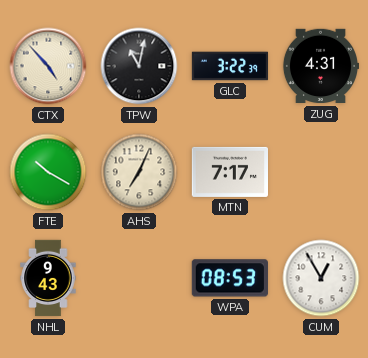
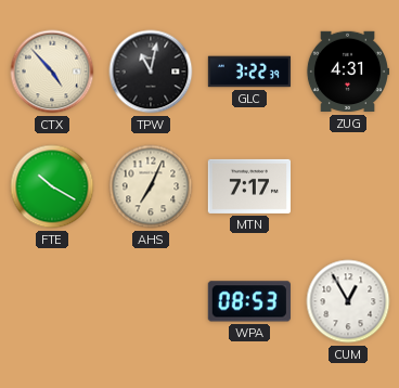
NHL: 9:43 -> none
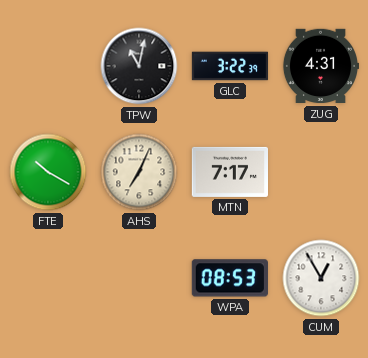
CTX: 4:53 -> none
